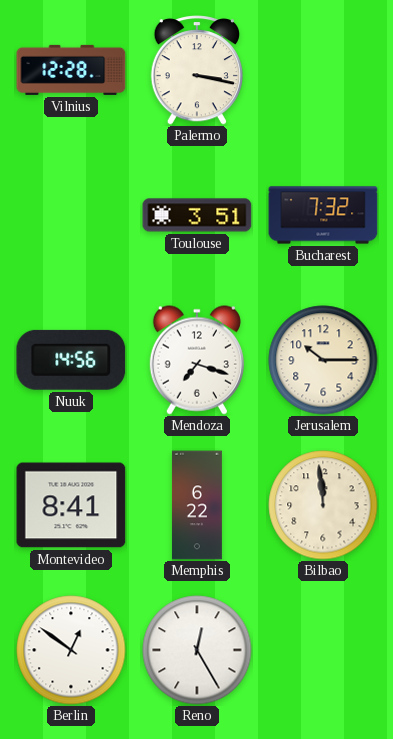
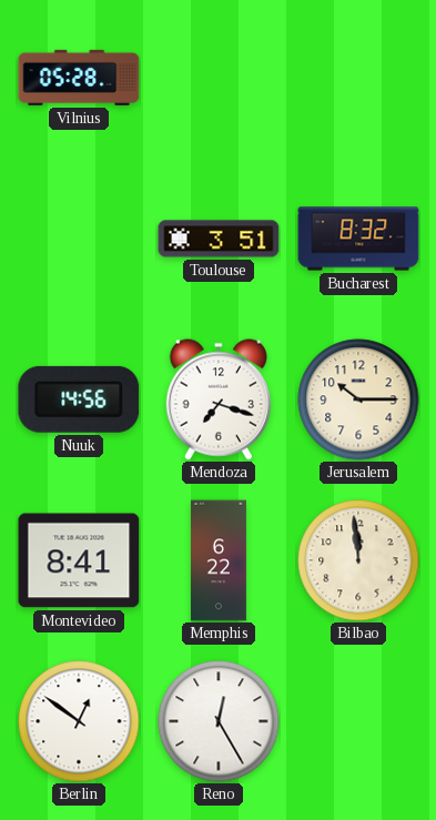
Vilnius: 12:28 -> 05:28
Palermo: 3:17 -> none
Bucharest: 7:32 -> 8:32
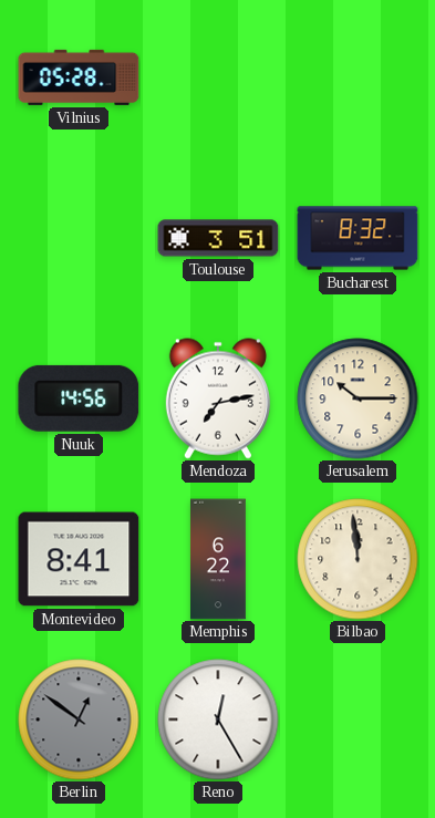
Mendoza: 7:18 -> 7:13
Berlin dial: white -> grey
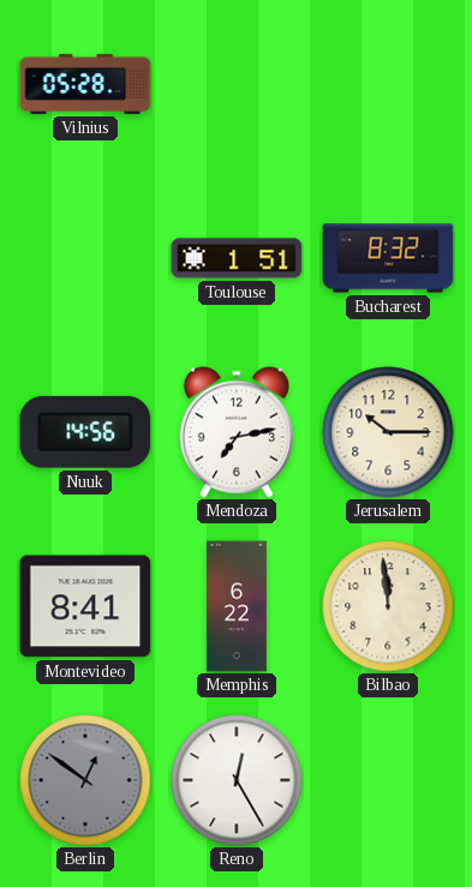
Toulouse: 3:51 -> 1:51
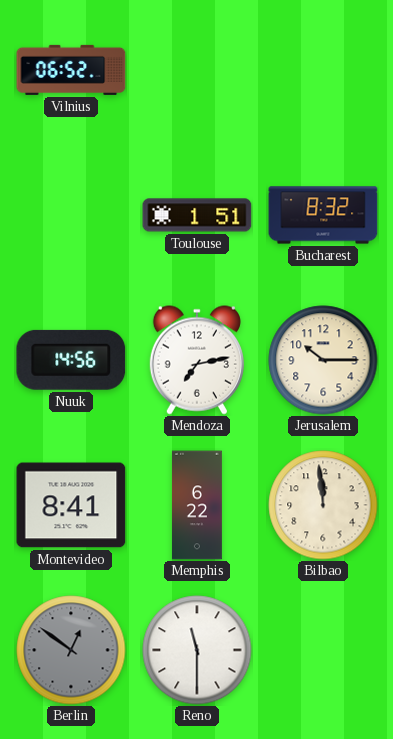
Vilnius: 05:28 -> 06:52
Reno: 12:25 -> 11:30
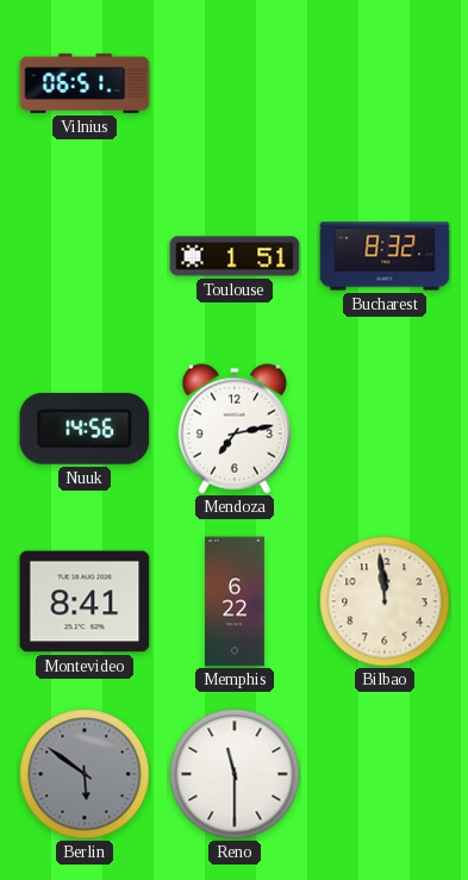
Vilnius: 06:52 -> 06:51
Jerusalem: 10:15 -> none
Berlin: 12:51 -> 5:51
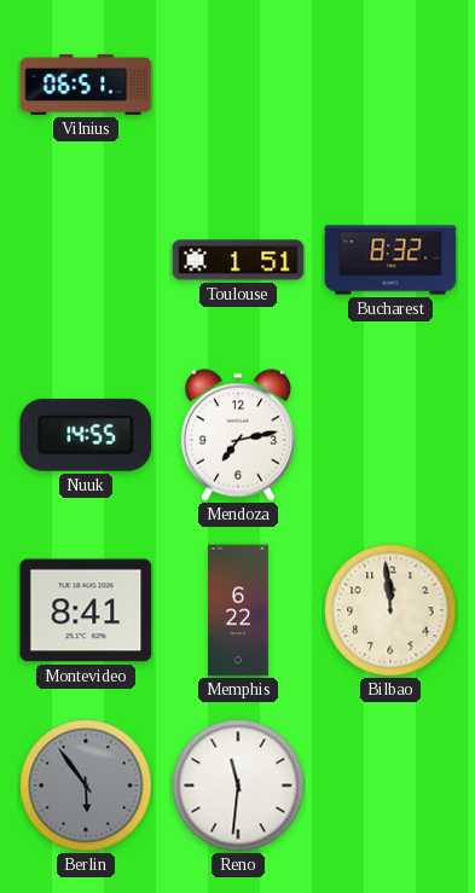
Nuuk: 14:56 -> 14:55
Berlin: 5:51 -> 5:54
Reno: 11:30 -> 11:31
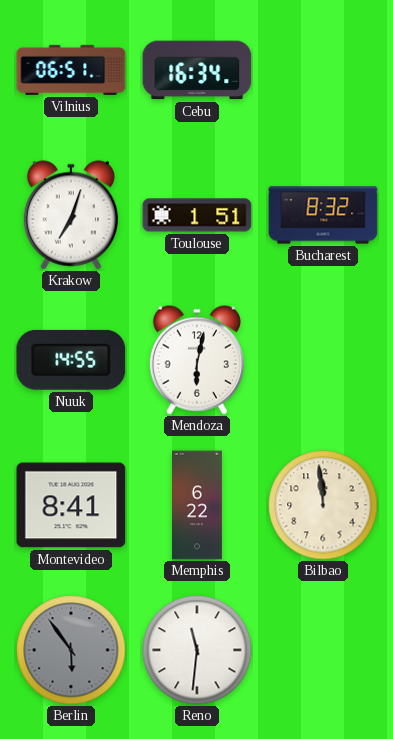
Cebu: none -> 16:34
Krakow: none -> 7:03
Mendoza: 7:13 -> 6:02
